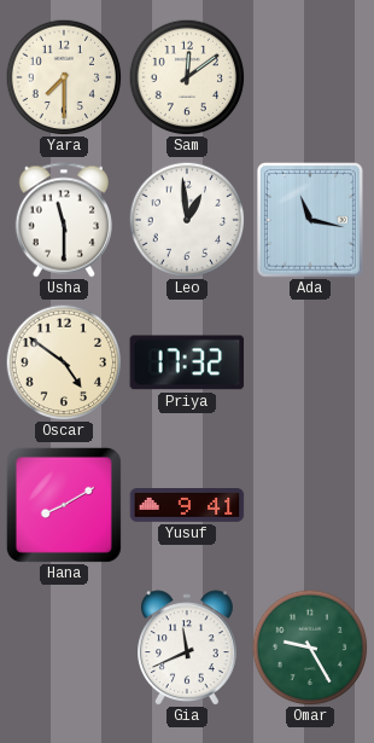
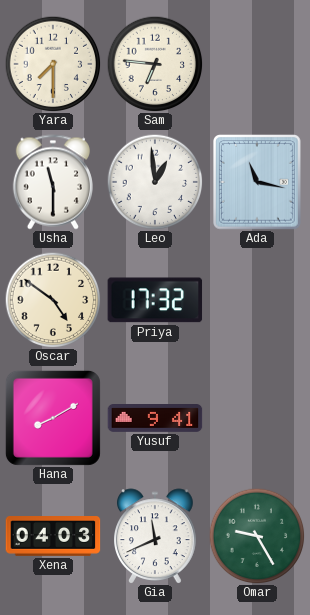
Sam: 12:09 -> 6:46
Xena: none -> 04:03
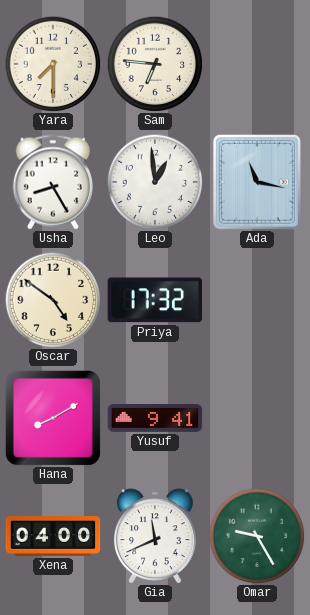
Usha: 11:30 -> 8:25
Xena: 04:03 -> 04:00
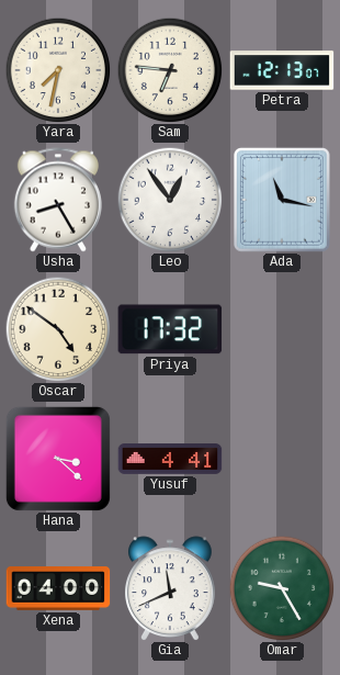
Yara: 7:30 -> 7:32
Petra: none -> 12:13
Leo: 12:59 -> 12:54
Hana: 8:10 -> 3:22
Yusuf: 9:41 -> 4:41
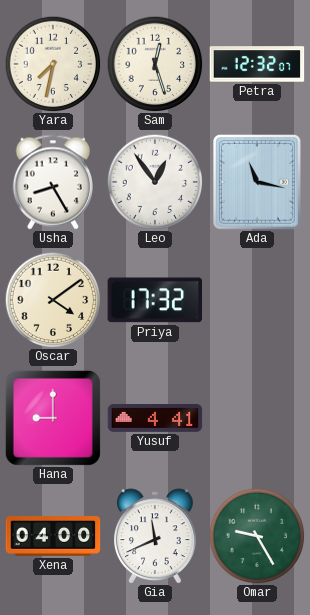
Sam: 6:46 -> 12:27
Petra: 12:13 -> 12:32
Oscar: 4:51 -> 4:09
Hana: 3:22 -> 9:00
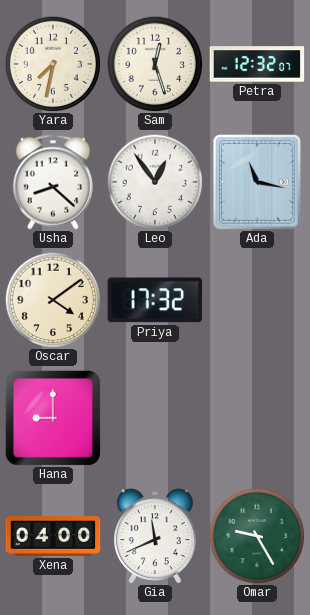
Usha: 8:25 -> 8:22
Yusuf: 4:41 -> none
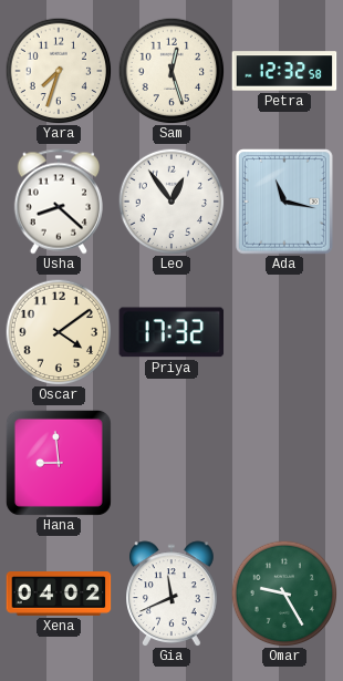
Yara: 7:32 -> 7:33
Petra: 12:32:07 -> 12:32:58
Hana: 9:00 -> 8:59
Xena: 04:00 -> 04:02
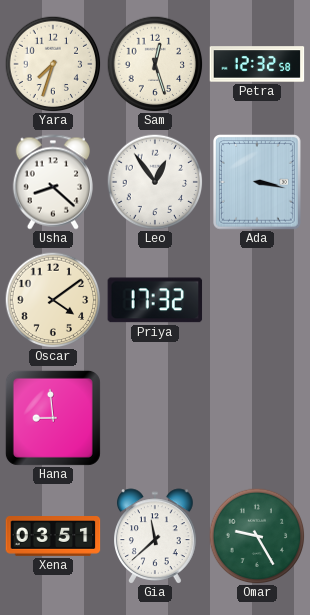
Ada: 11:17 -> 3:17
Xena: 04:02 -> 03:51
Gia: 11:41 -> 11:38
